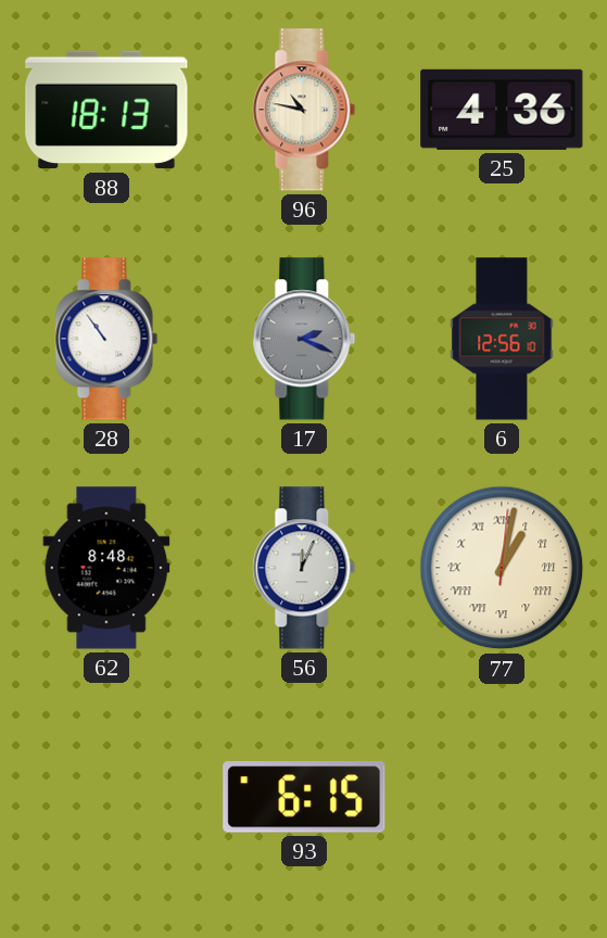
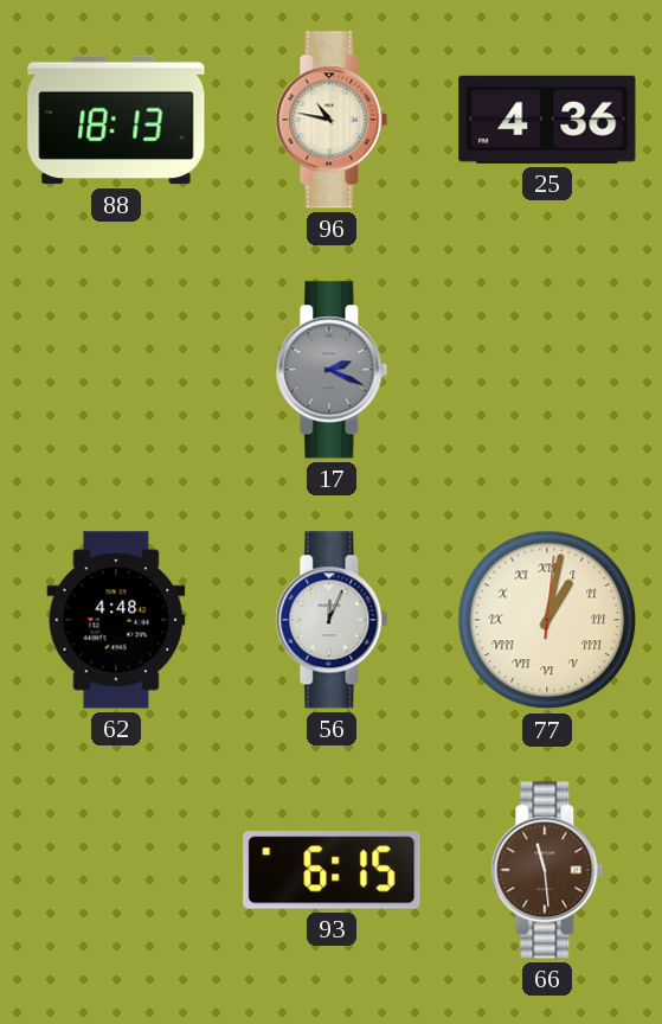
28: 10:54 -> none
6: 12:56 -> none
62: 8:48 -> 4:48
66: none -> 11:29
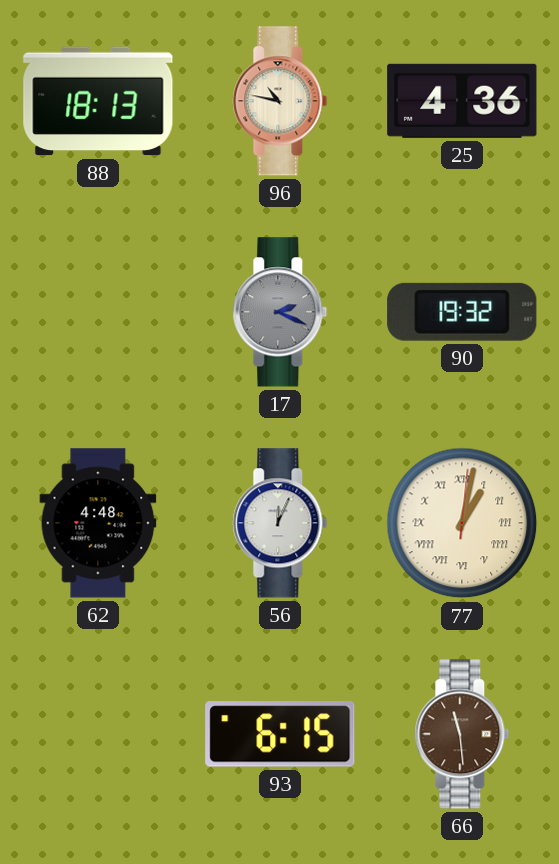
90: none -> 19:32
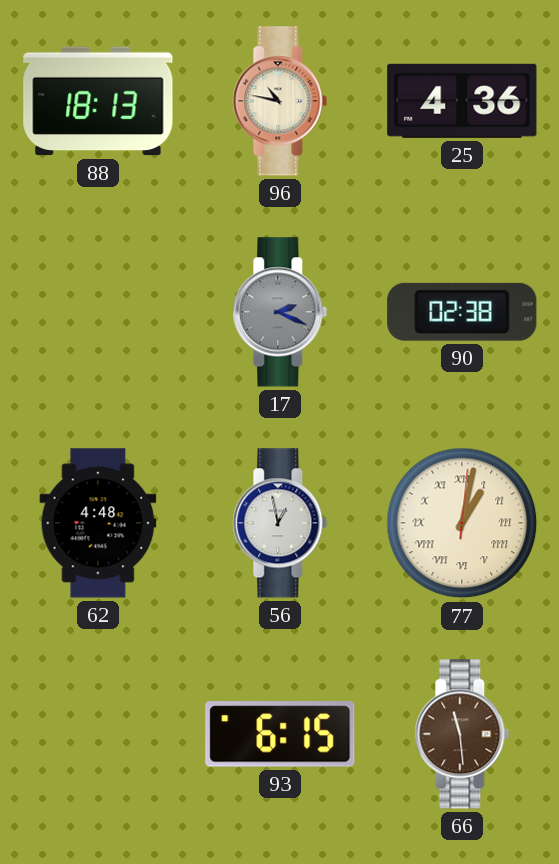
90: 19:32 -> 02:38
56: 12:04 -> 12:58
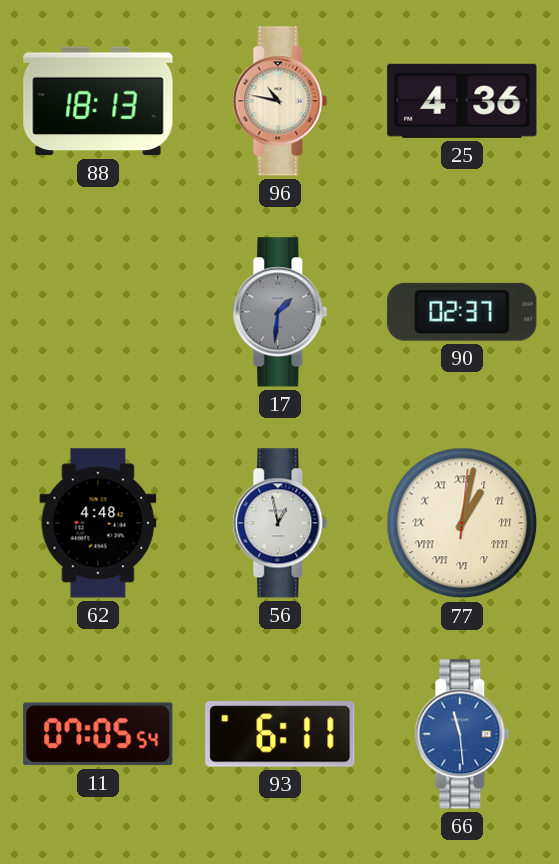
17: 2:19 -> 1:31
90: 02:38 -> 02:37
11: none -> 07:05
93: 6:15 -> 6:11
66 dial: brown -> blue
